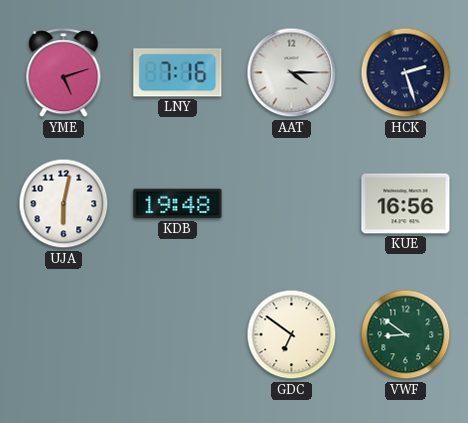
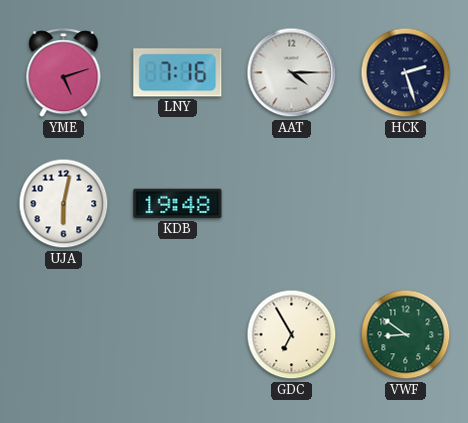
KUE: 16:56 -> none
GDC: 6:51 -> 6:55
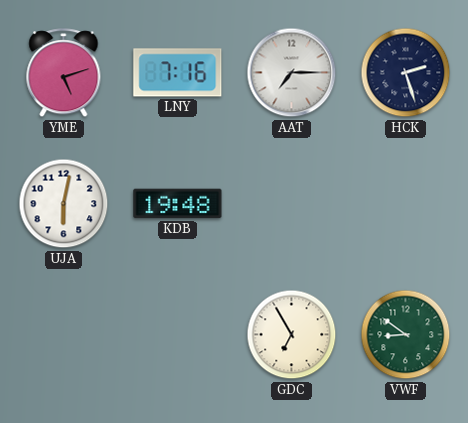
AAT: 4:15 -> 7:15
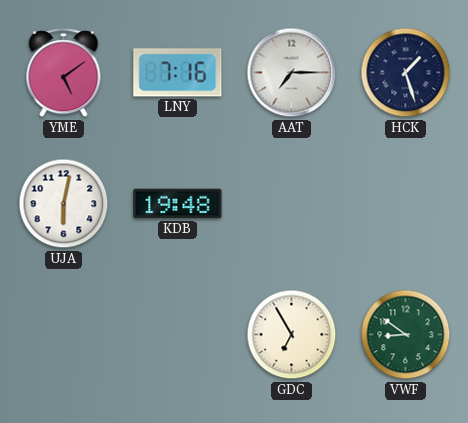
YME: 5:12 -> 5:09
HCK: 2:27 -> 1:27
